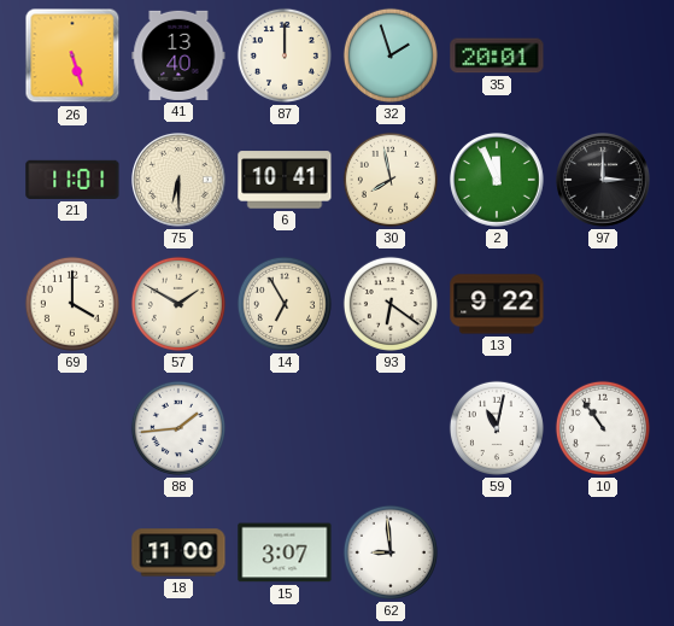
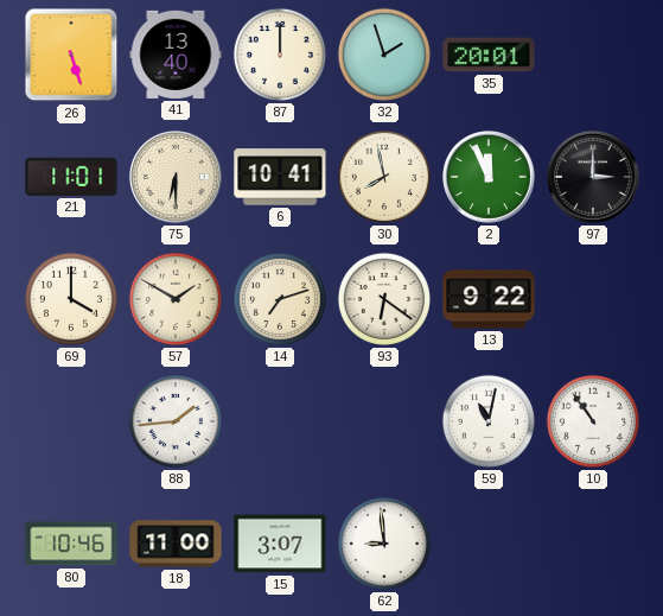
14: 6:55 -> 7:12
80: none -> 10:46
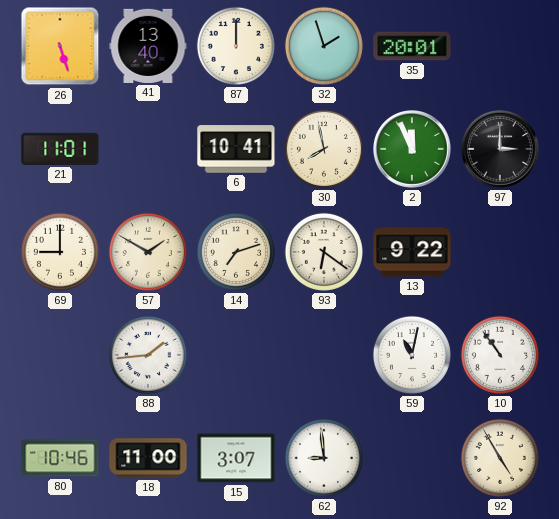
75: 6:30 -> none
69: 4:00 -> 9:00
92: none -> 4:55
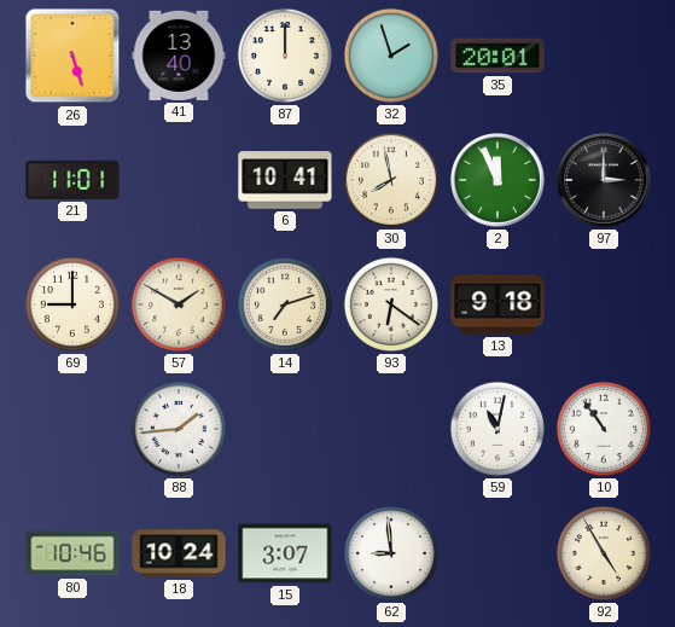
13: 9:22 -> 9:18
18: 11:00 -> 10:24
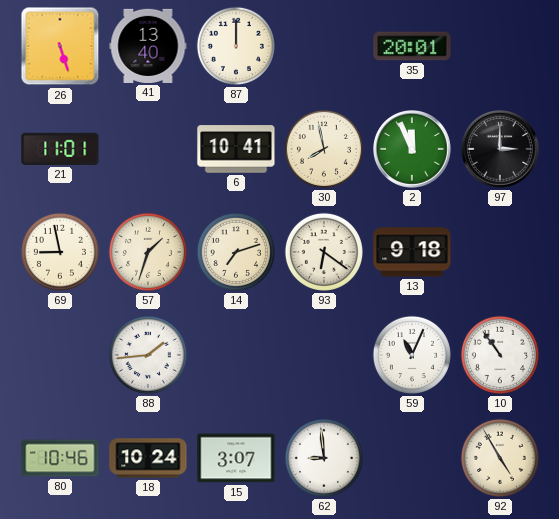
32: 1:57 -> none
69: 9:00 -> 8:58
57: 1:50 -> 1:33
59: 11:02 -> 11:04
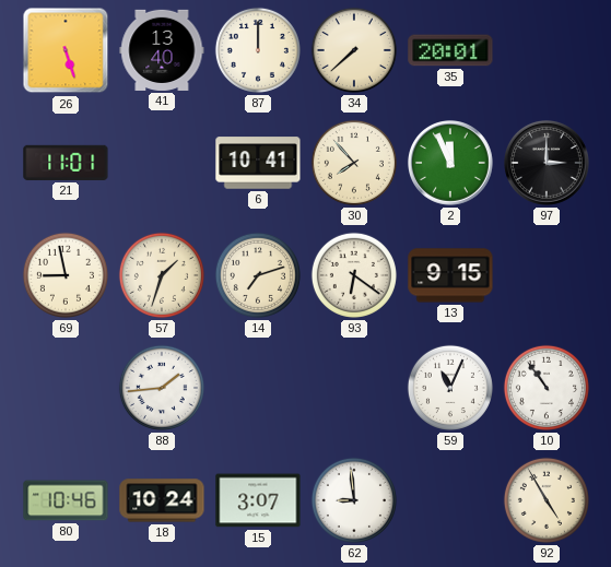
34: none -> 7:38
30: 7:58 -> 7:53
13: 9:18 -> 9:15
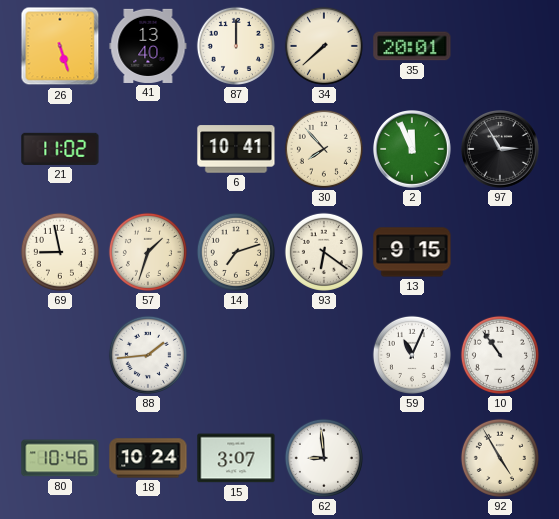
21: 11:01 -> 11:02
97: 3:00 -> 2:55
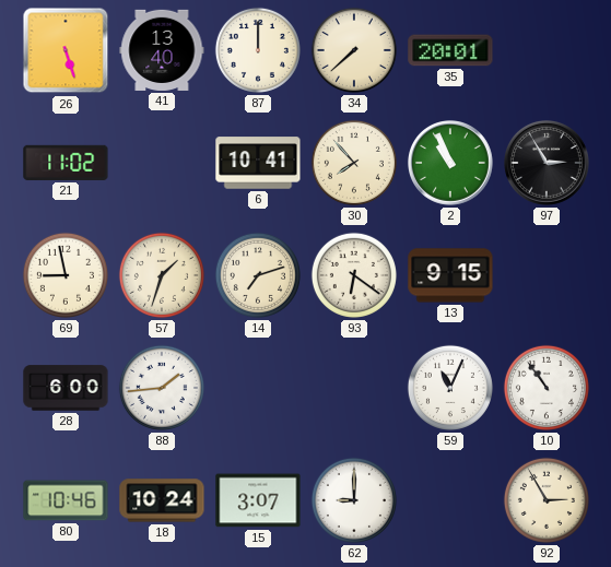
2: 11:56 -> 10:56
28: none -> 6:00
62: 8:59 -> 9:00
92: 4:55 -> 2:55
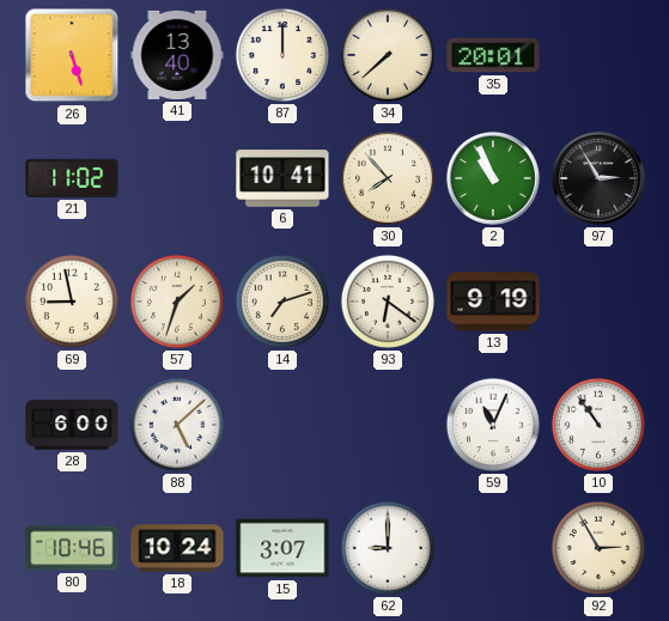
13: 9:15 -> 9:19
88: 1:44 -> 5:08
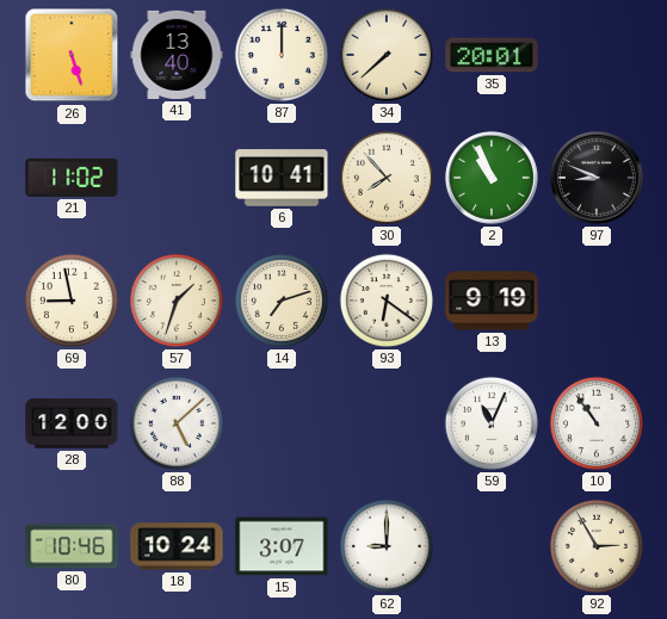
97: 2:55 -> 8:49
28: 6:00 -> 12:00
